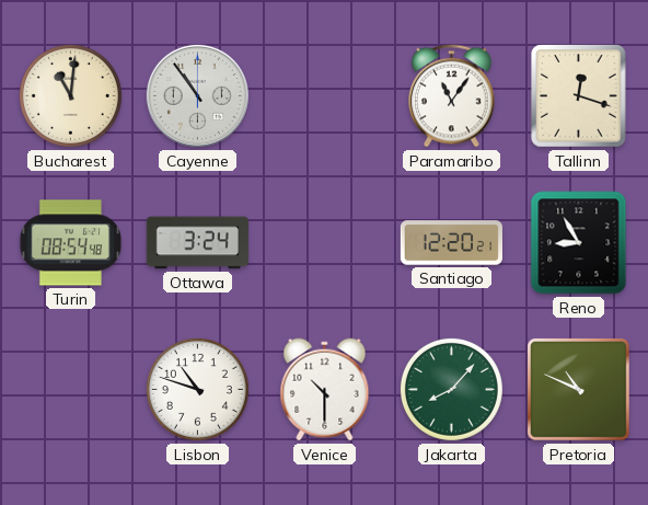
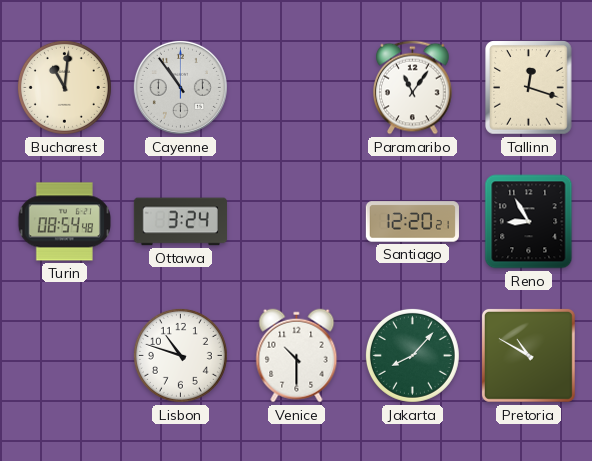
Pretoria: 10:49 -> 10:50
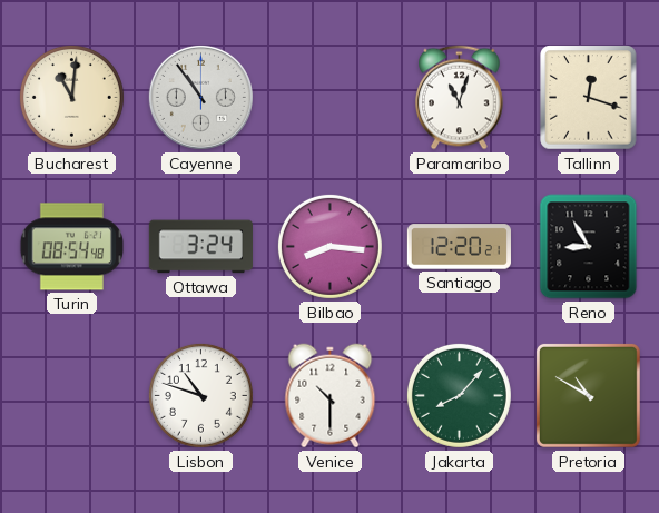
Paramaribo: 11:06 -> 11:03
Bilbao: none -> 8:16
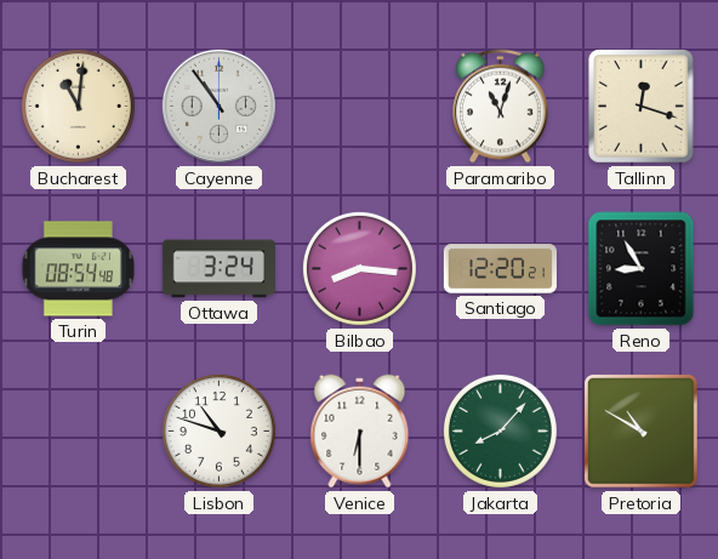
Venice: 10:30 -> 6:30
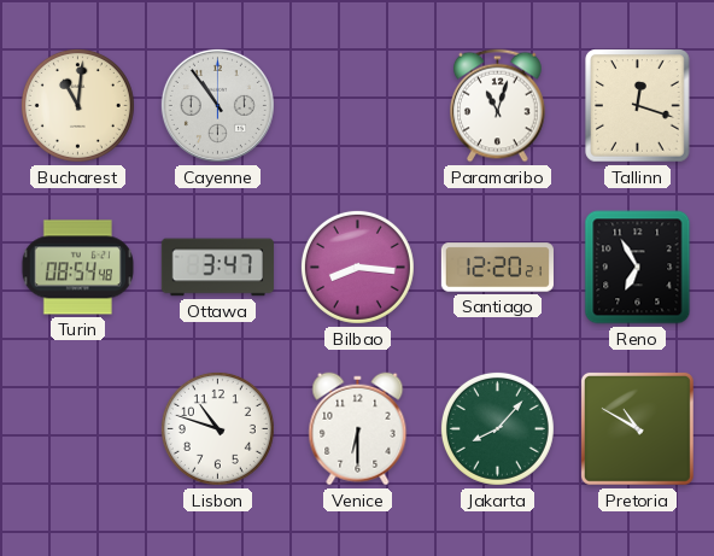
Ottawa: 3:24 -> 3:47
Reno: 8:55 -> 6:55
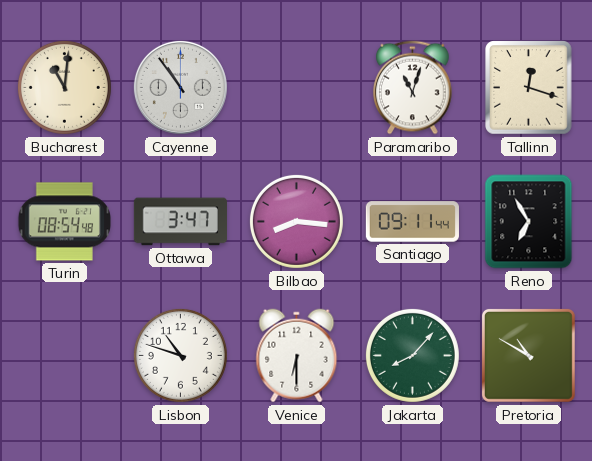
Santiago: 12:20 -> 09:11
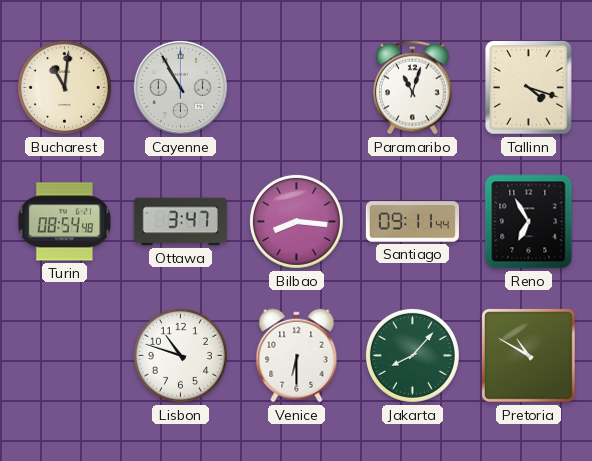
Cayenne: 10:54 -> 10:55
Tallinn: 12:18 -> 4:18
